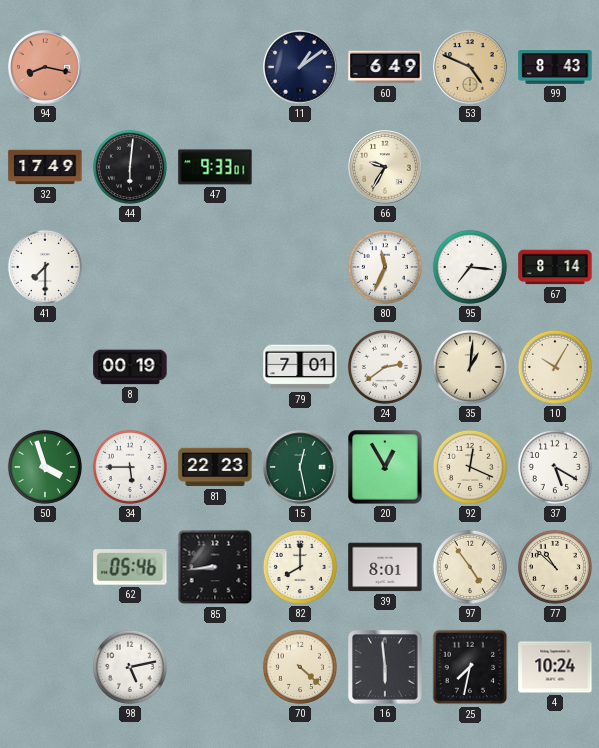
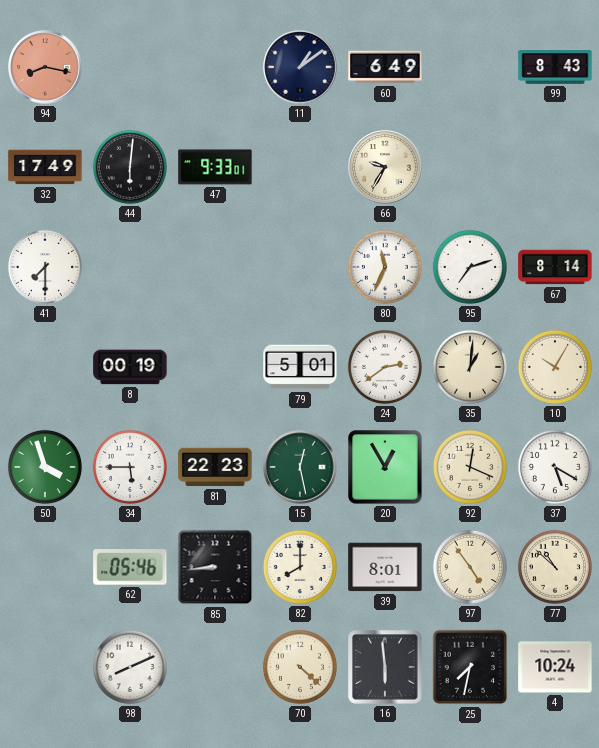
53: 4:49 -> none
95: 7:16 -> 7:12
79: 7:01 -> 5:01
98: 5:13 -> 8:11
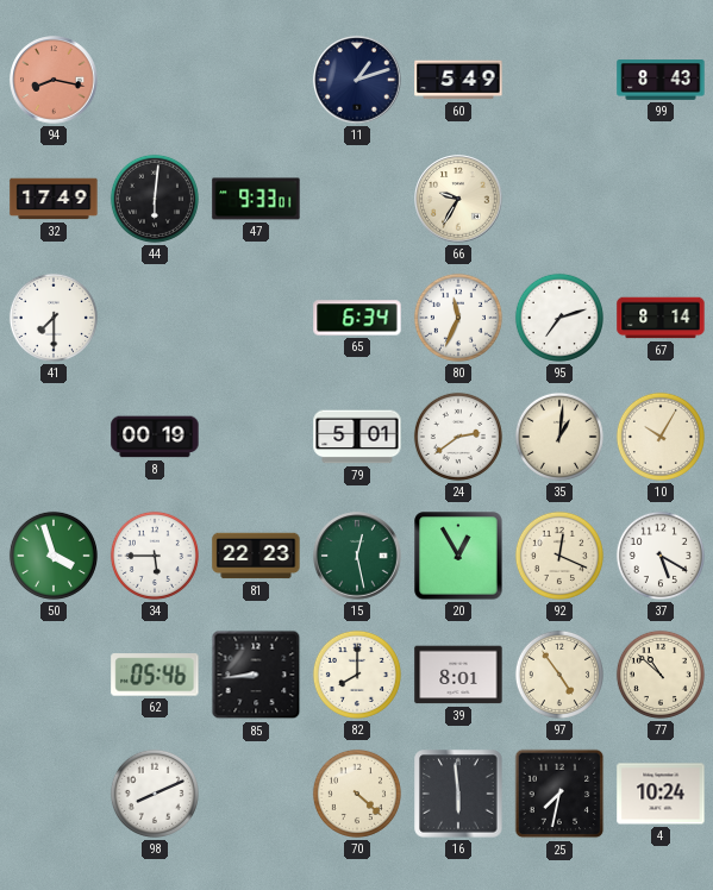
11: 1:09 -> 1:12
60: 6:49 -> 5:49
65: none -> 6:34
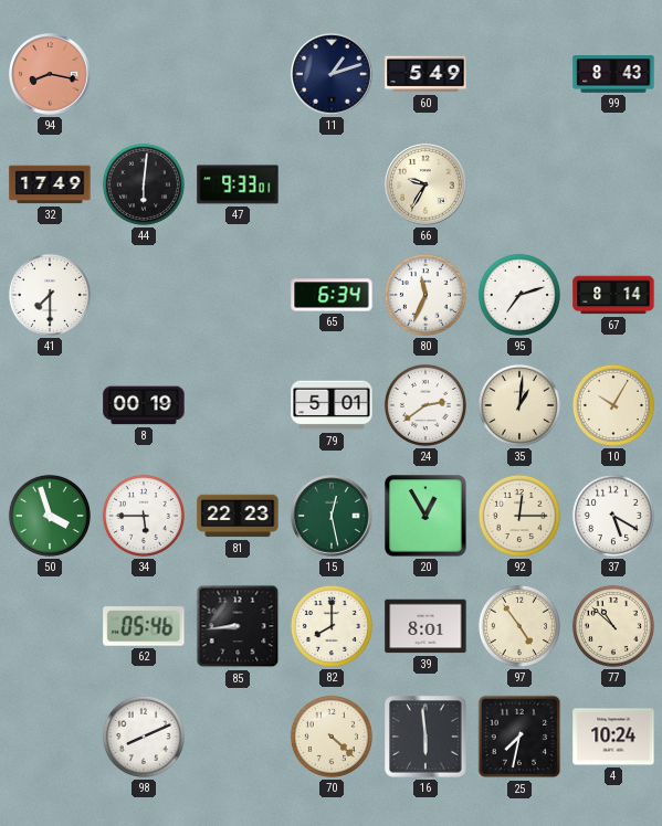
92: 12:19 -> 12:15
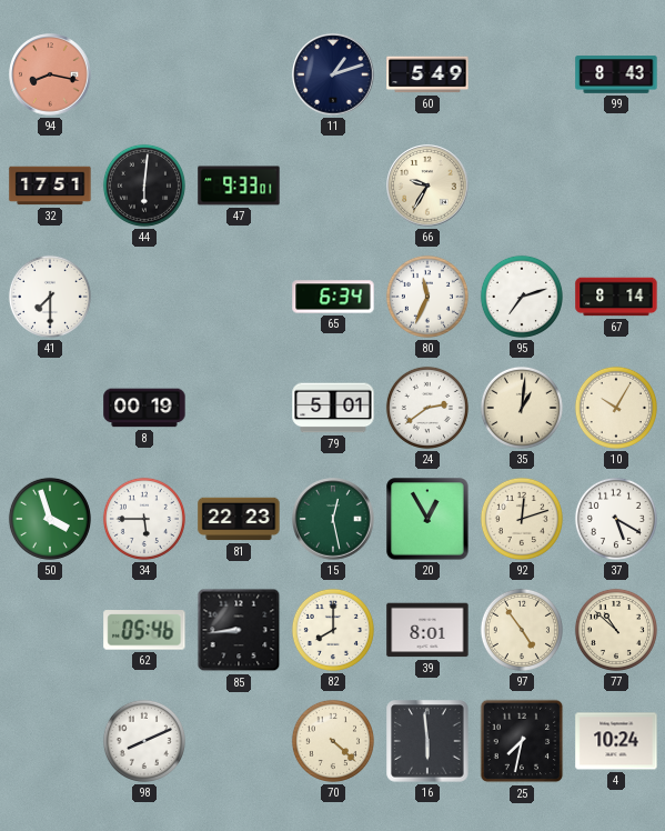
32: 17:49 -> 17:51
92: 12:15 -> 12:12
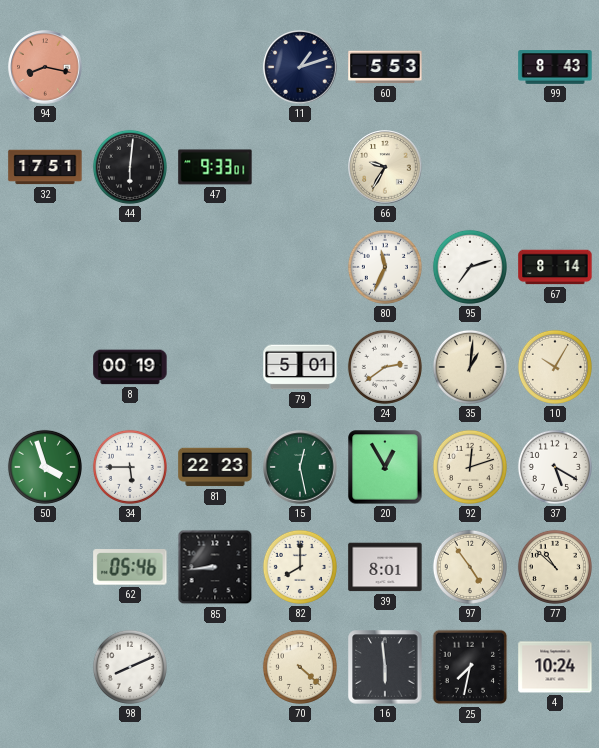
60: 5:49 -> 5:53
41: 7:30 -> none
65: 6:34 -> none
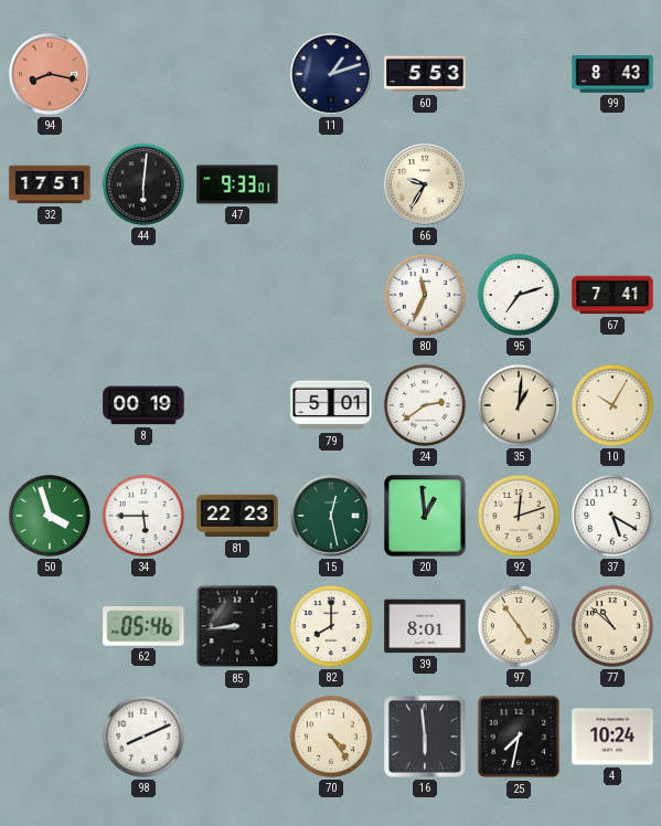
67: 8:14 -> 7:41
20: 12:55 -> 12:59
70: 4:22 -> 4:24
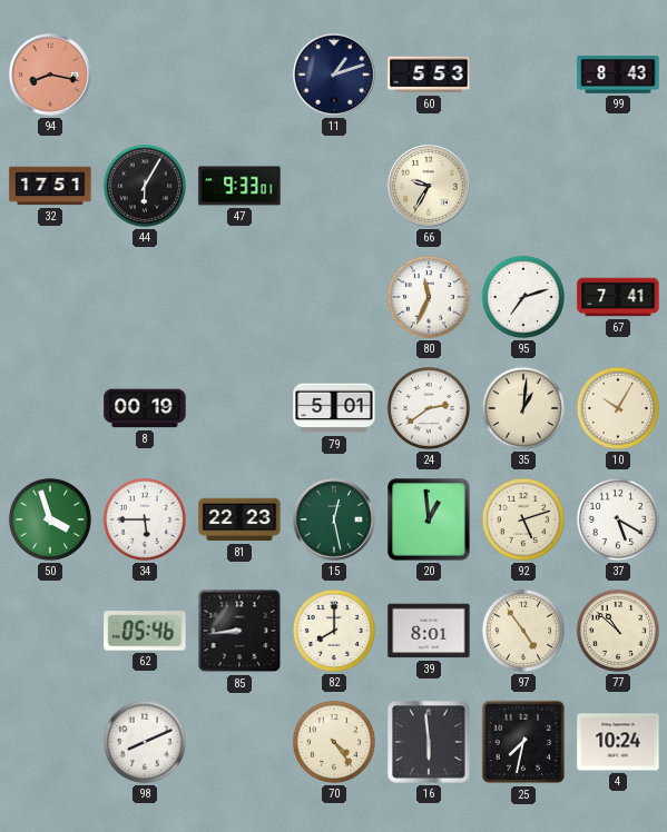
44: 6:01 -> 6:05
92: 12:12 -> 5:12
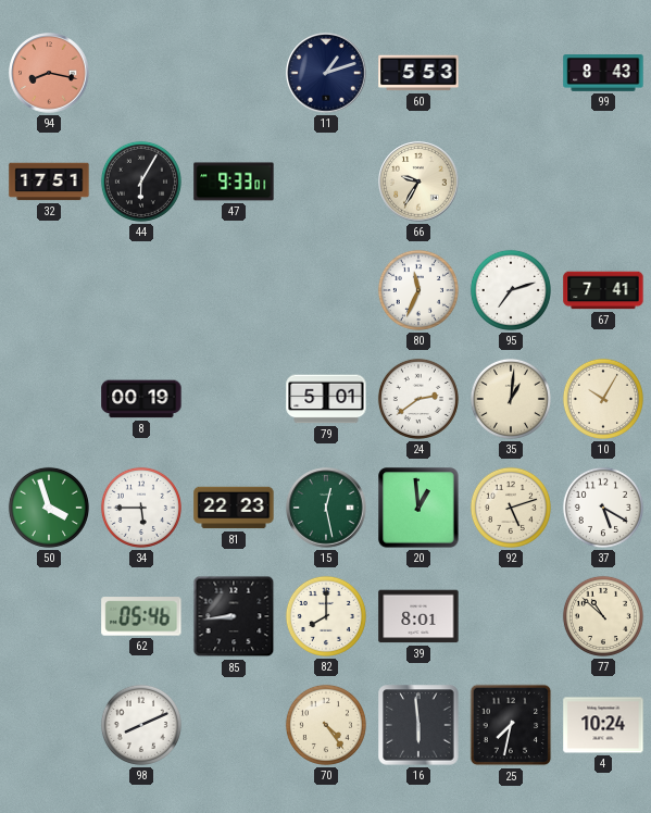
97: 4:54 -> none
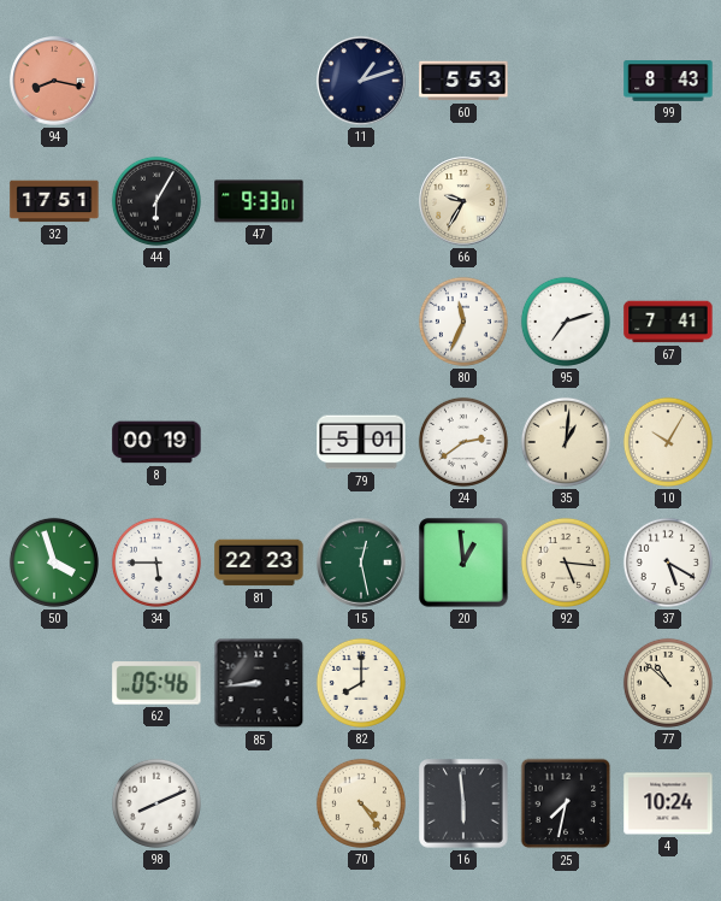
92: 5:12 -> 5:16
39: 8:01 -> none
